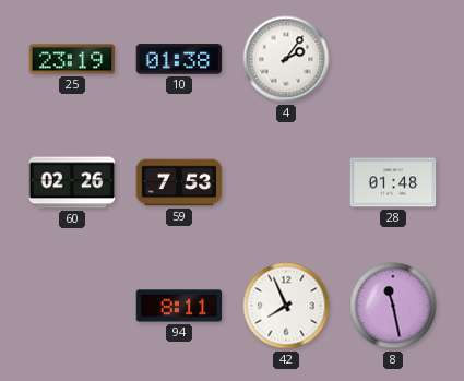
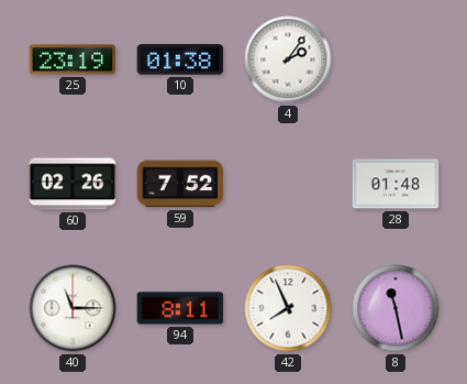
59: 7:53 -> 7:52
40: none -> 11:15
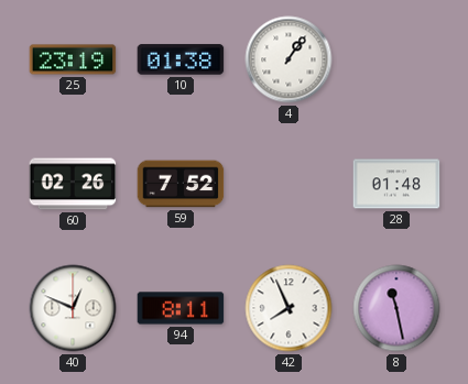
4: 2:06 -> 1:06
40: 11:15 -> 12:49
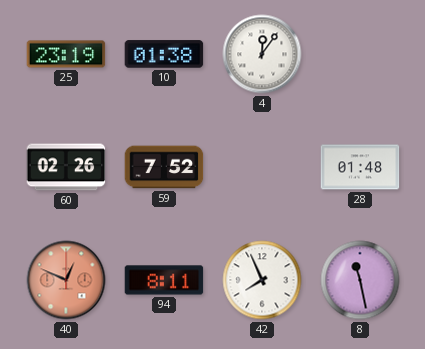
4: 1:06 -> 12:06
40 dial: white -> salmon
